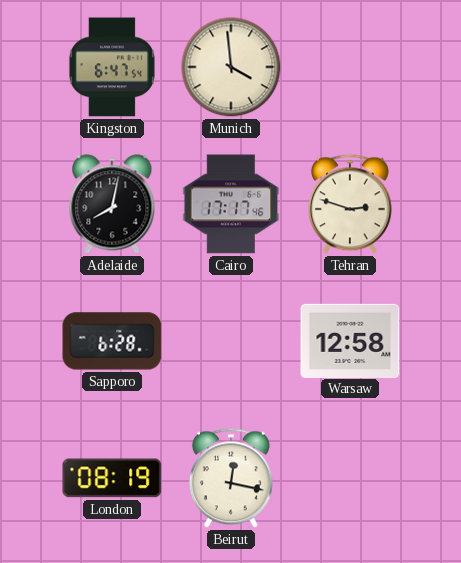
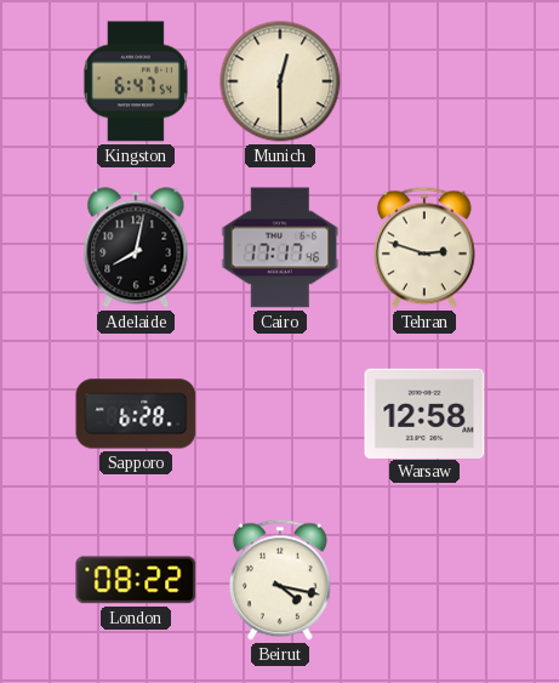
Munich: 3:59 -> 12:30
London: 08:19 -> 08:22
Beirut: 12:17 -> 4:17
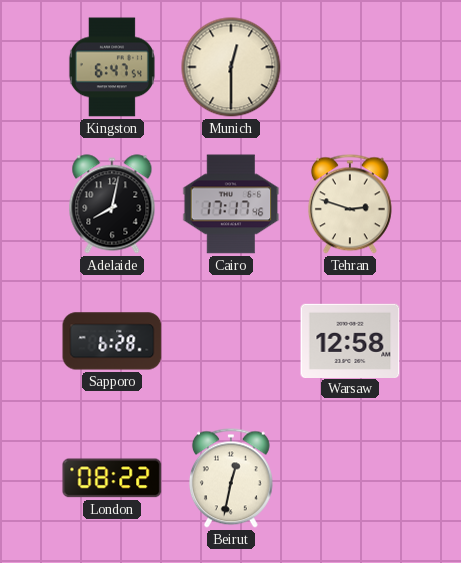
Beirut: 4:17 -> 12:32
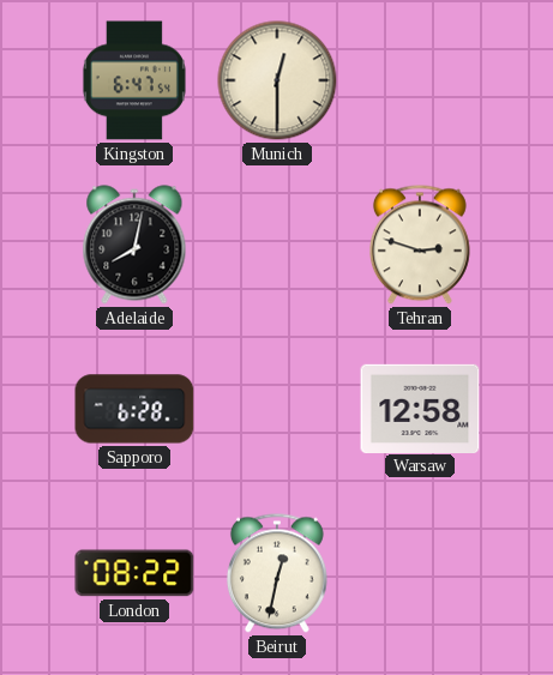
Cairo: 17:17 -> none
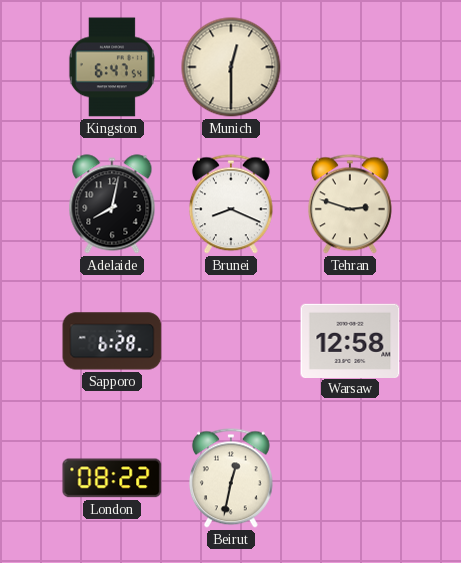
Brunei: none -> 8:19
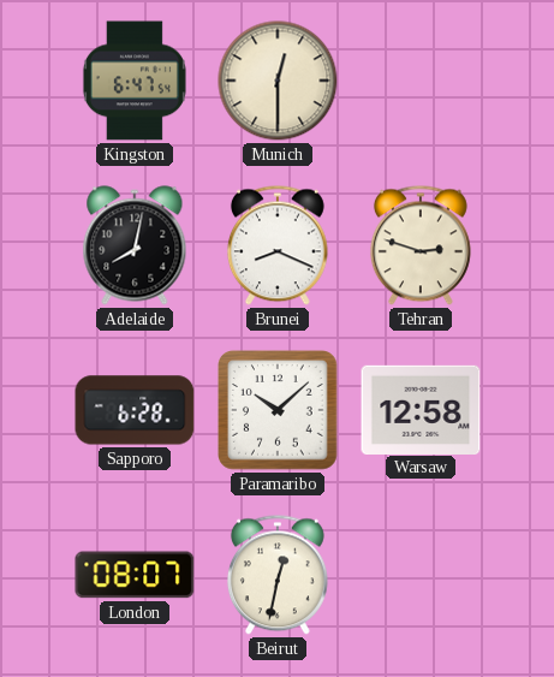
Paramaribo: none -> 10:08
London: 08:22 -> 08:07
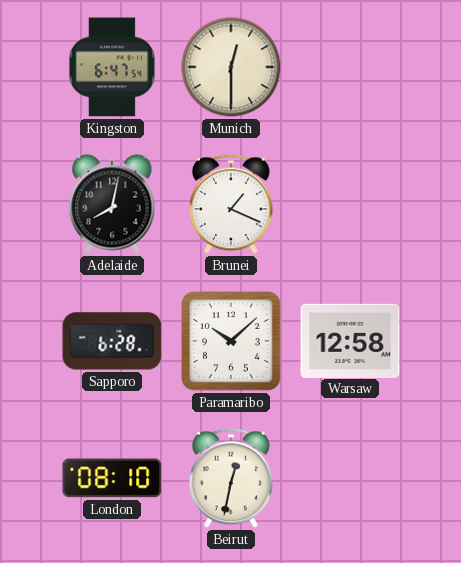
Brunei: 8:19 -> 1:19
Tehran: 2:48 -> none
London: 08:07 -> 08:10
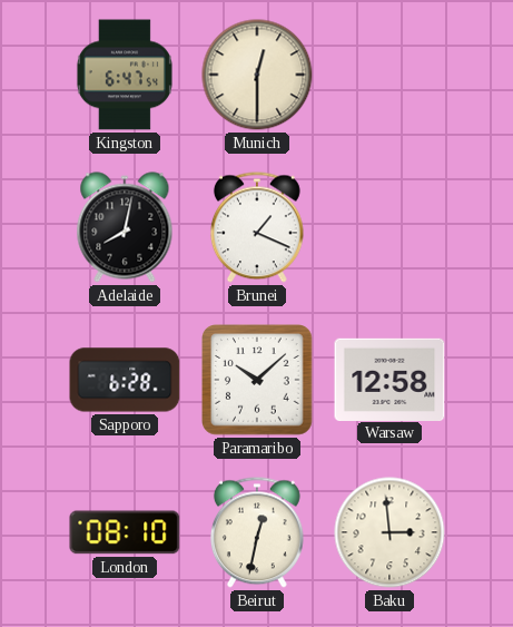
Baku: none -> 2:59
